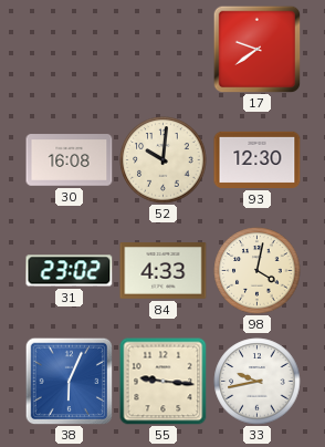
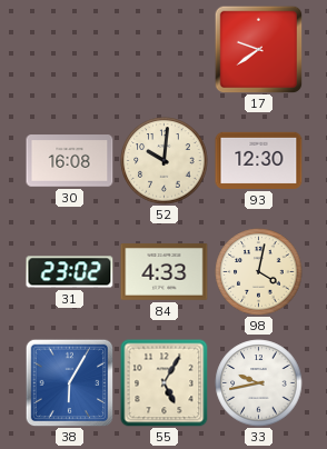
38: 6:04 -> 6:05
55: 9:16 -> 5:05
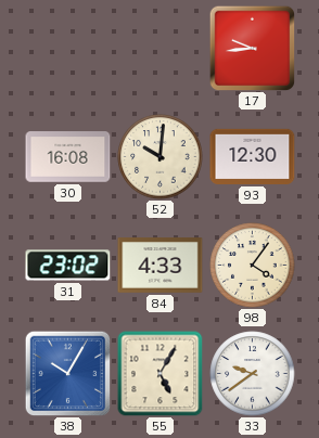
17: 9:39 -> 9:44
98: 4:02 -> 4:06
38: 6:05 -> 10:05
33: 9:43 -> 9:39
